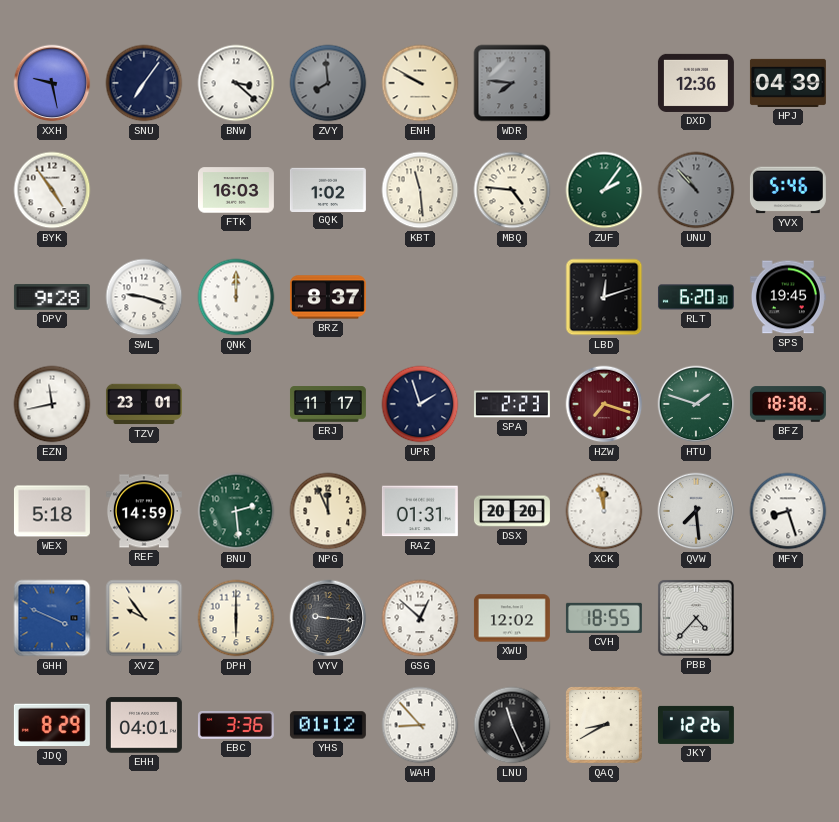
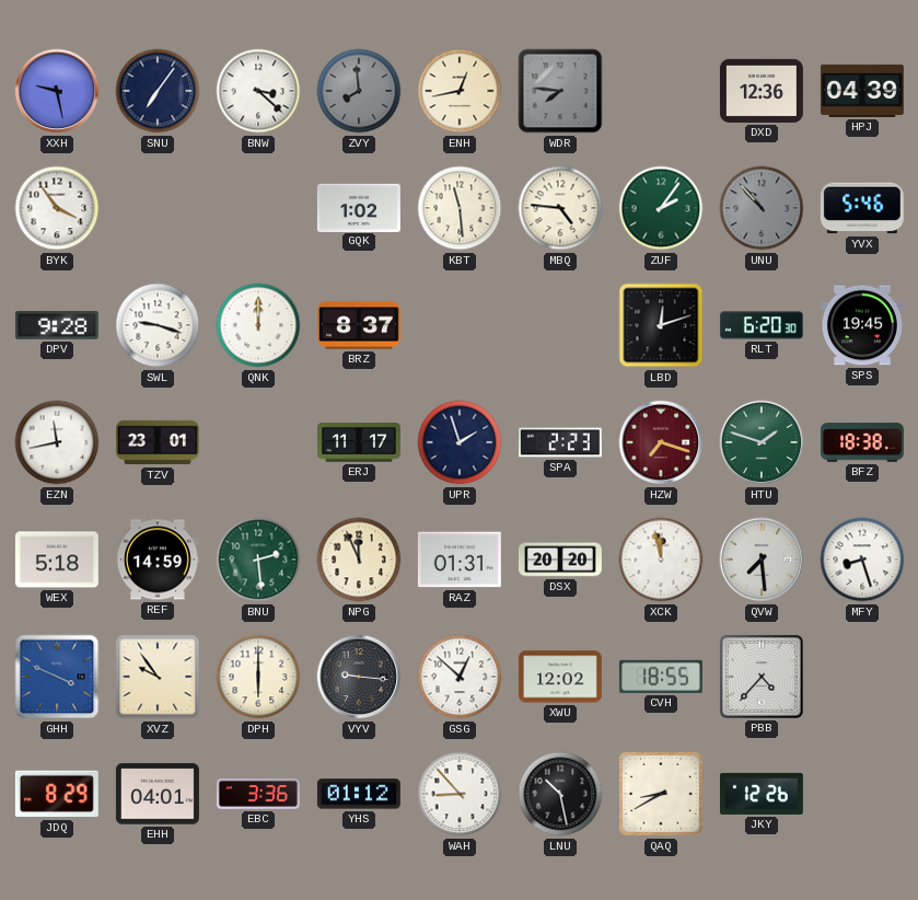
ENH: 9:50 -> 12:43
BYK: 4:54 -> 3:54
FTK: 16:03 -> none
LNU: 11:26 -> 10:28
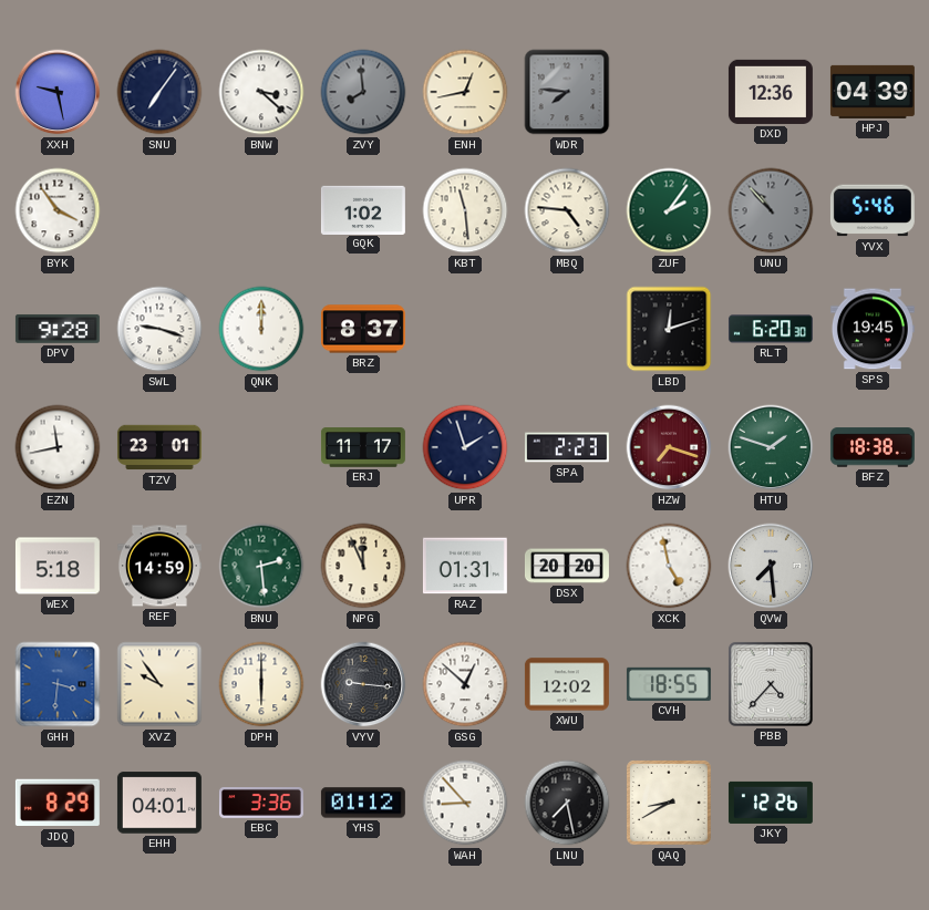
XCK: 11:58 -> 4:58
MFY: 8:27 -> none
GHH: 3:49 -> 3:31
LNU: 10:28 -> 7:28
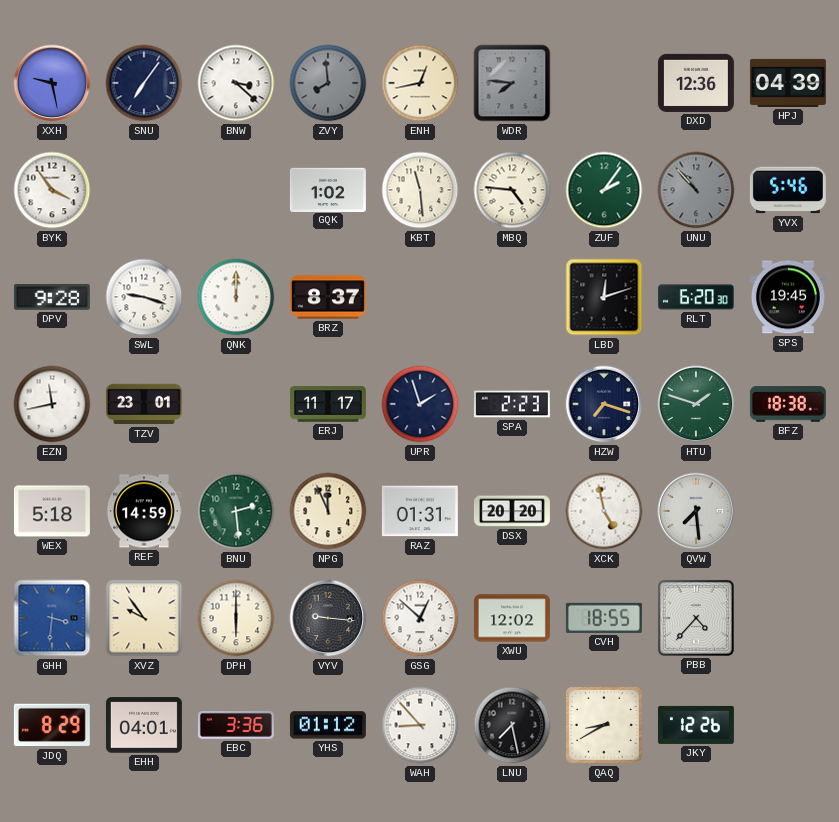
HZW dial: burgundy -> navy
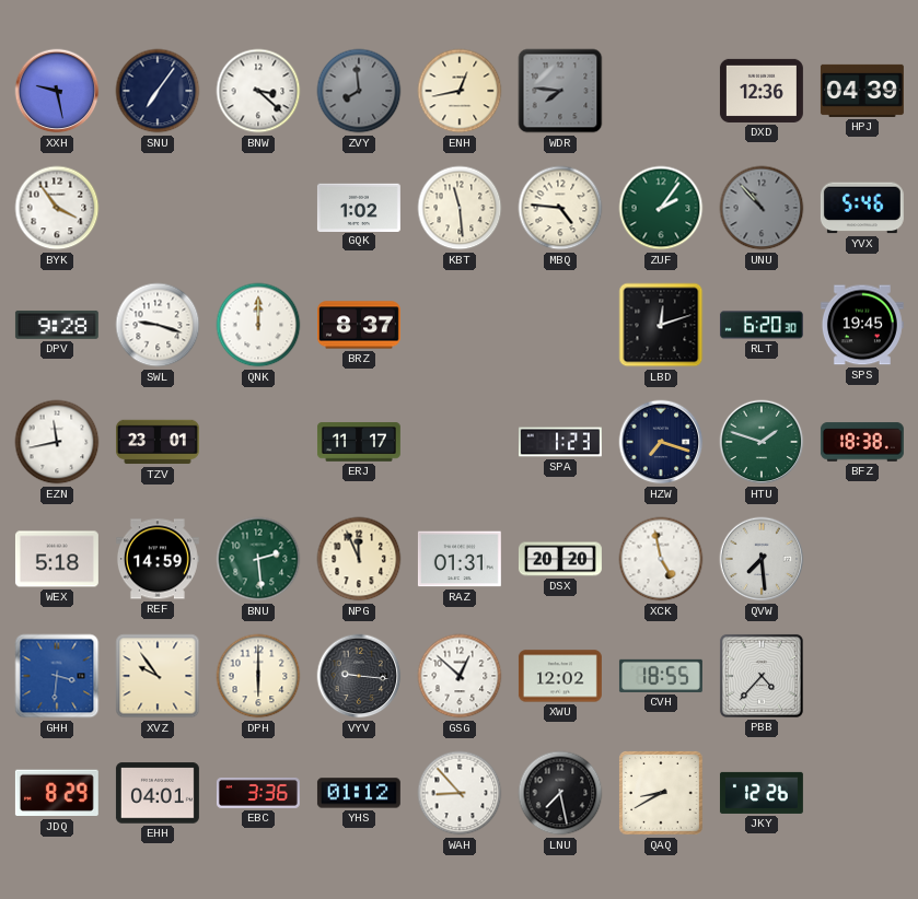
UPR: 1:57 -> none
SPA: 2:23 -> 1:23
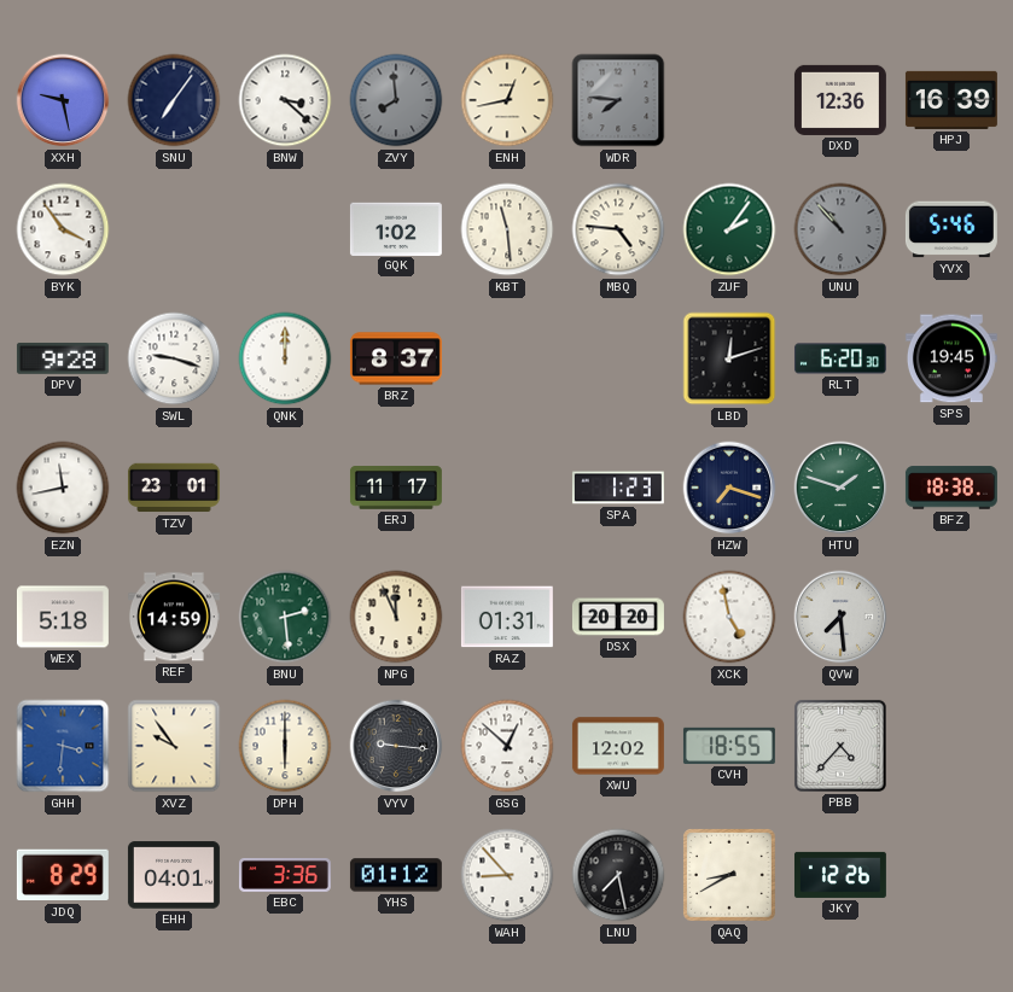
HPJ: 04:39 -> 16:39
